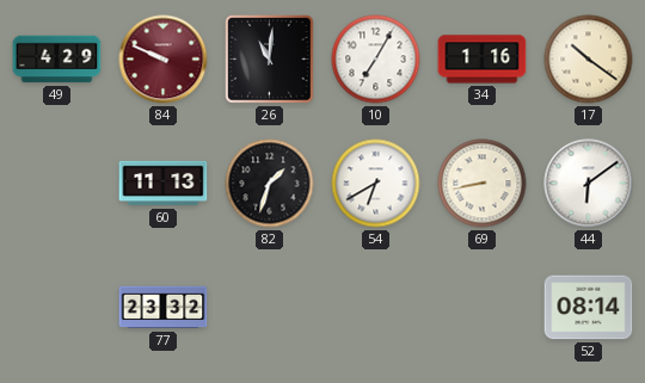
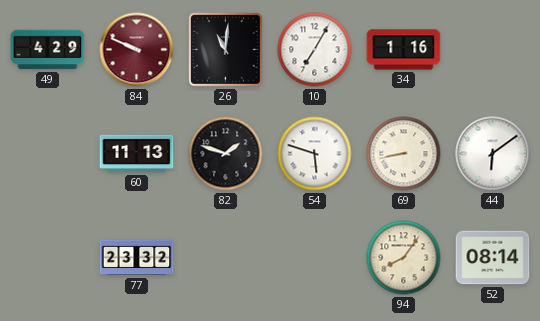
17: 10:21 -> none
82: 1:33 -> 1:48
54: 6:40 -> 5:48
94: none -> 8:06
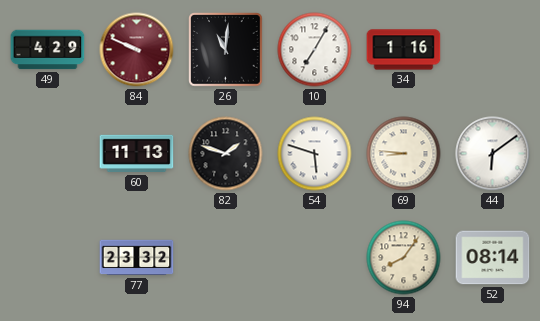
69: 8:43 -> 8:46
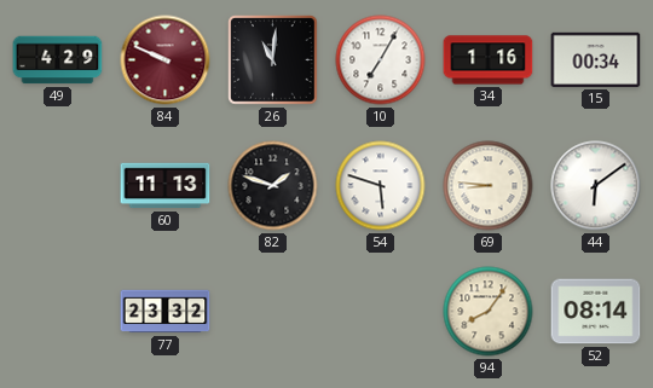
15: none -> 00:34
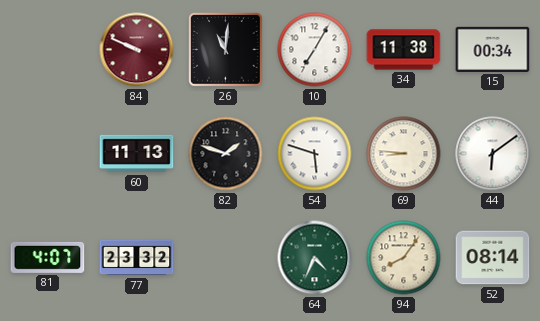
49: 4:29 -> none
34: 1:16 -> 11:38
81: none -> 4:07
64: none -> 4:34
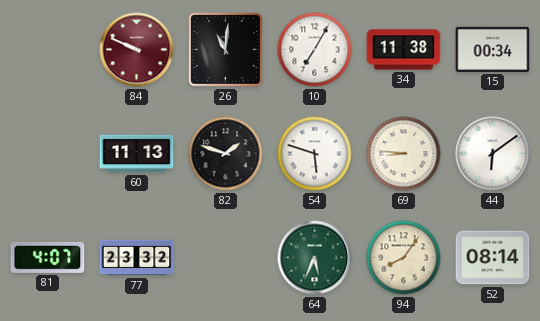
64: 4:34 -> 5:34
